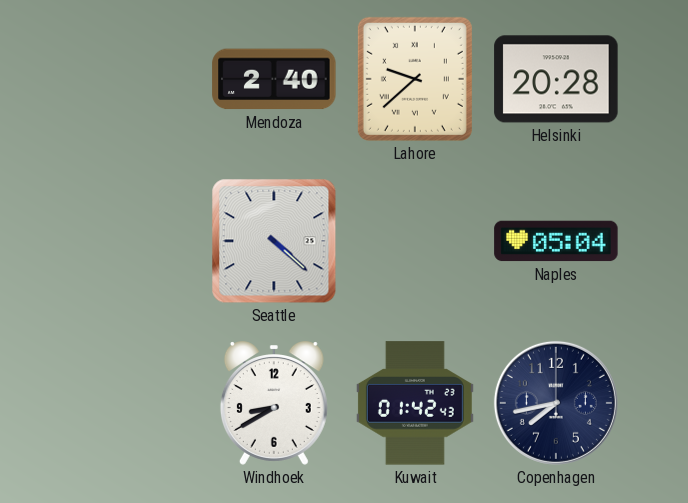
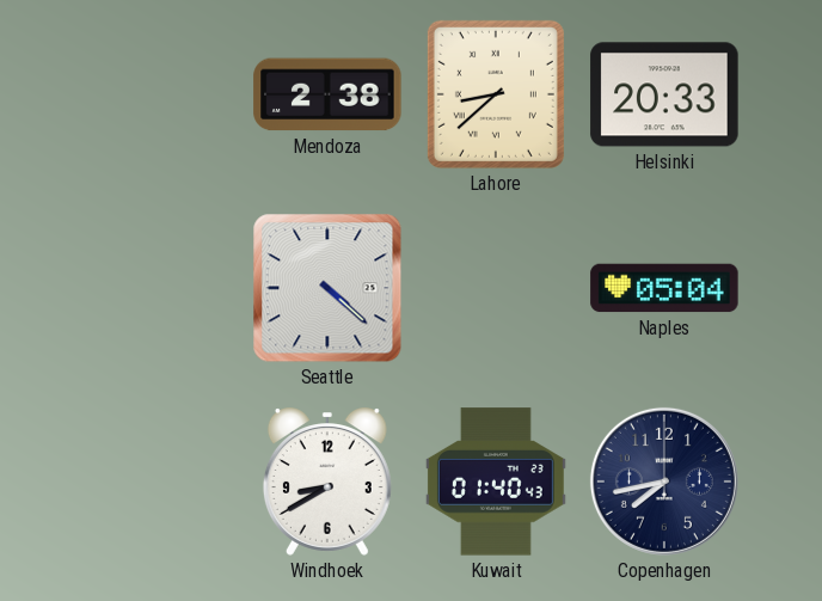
Mendoza: 2:40 -> 2:38
Lahore: 9:38 -> 8:38
Helsinki: 20:28 -> 20:33
Kuwait: 01:42 -> 01:40
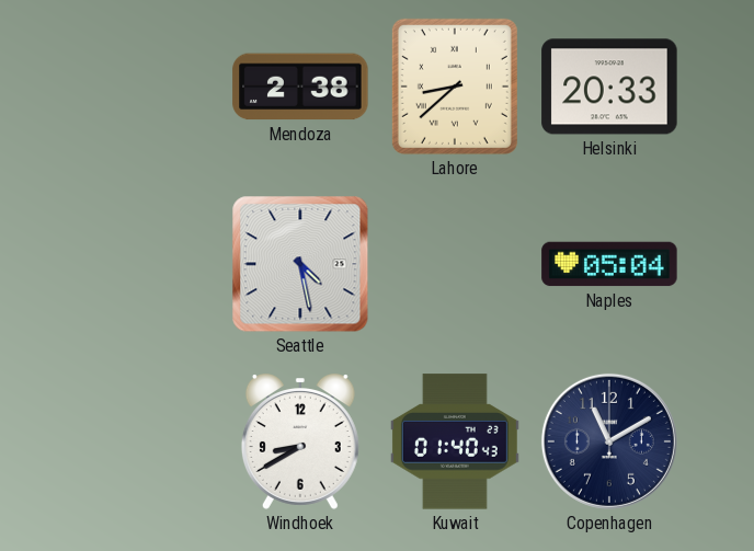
Seattle: 4:22 -> 4:28
Copenhagen: 7:43 -> 11:10
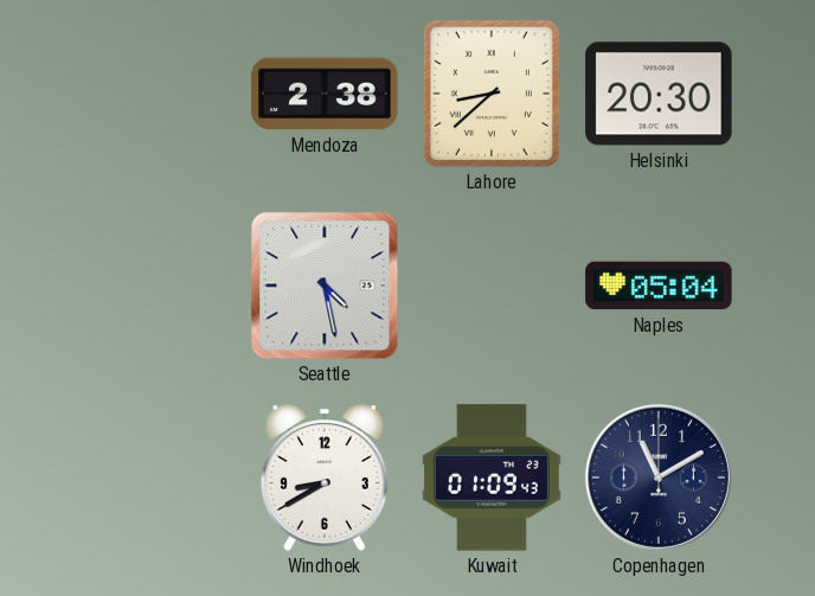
Helsinki: 20:33 -> 20:30
Kuwait: 01:40 -> 01:09
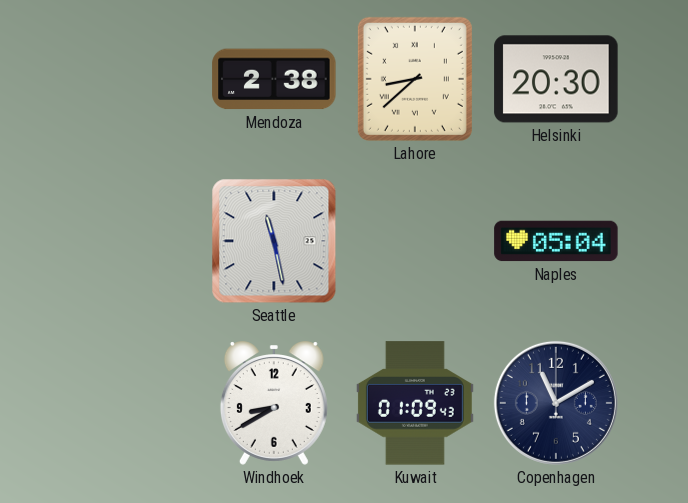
Seattle: 4:28 -> 11:28
